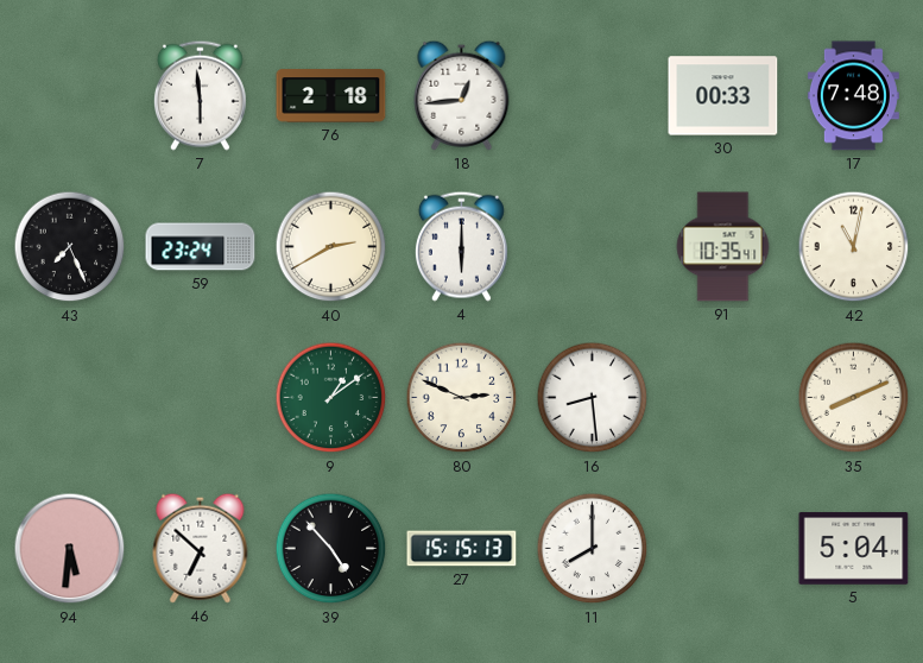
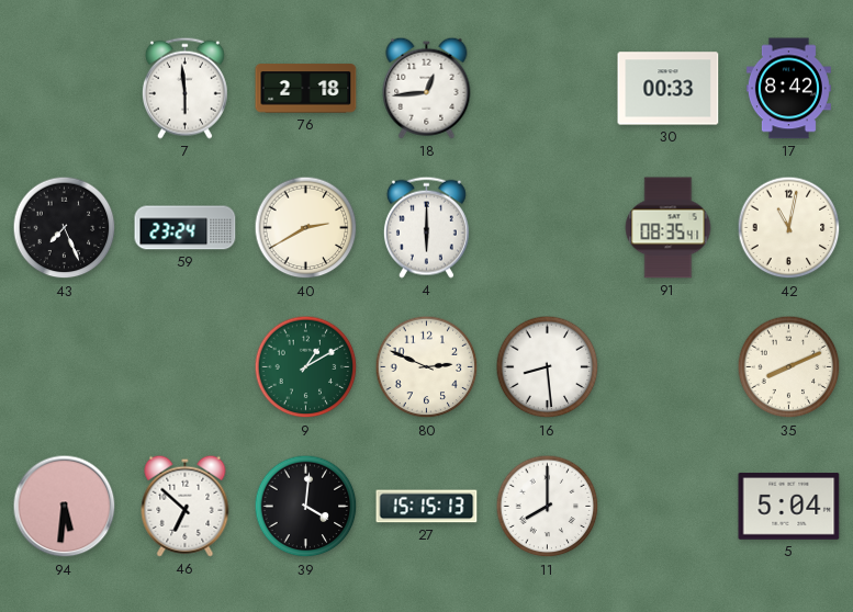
17: 7:48 -> 8:42
91: 10:35 -> 08:35
9: 1:09 -> 1:10
39: 4:53 -> 4:01
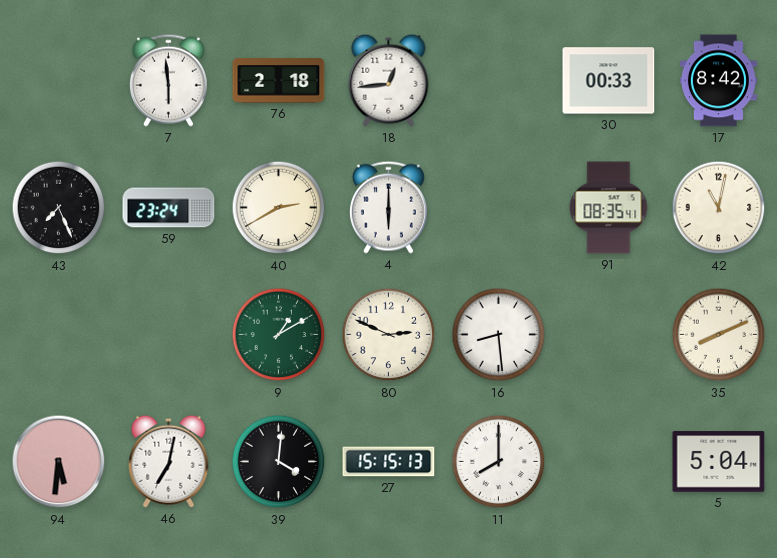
46: 6:52 -> 7:02
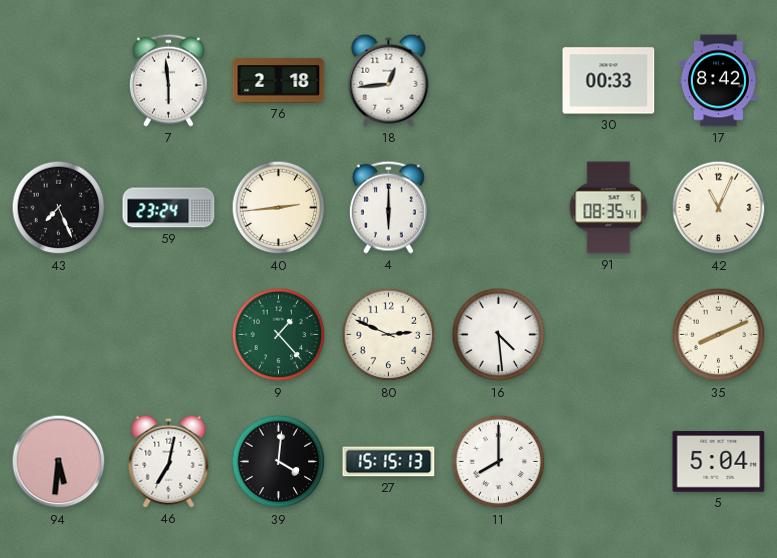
40: 2:40 -> 2:44
42: 11:02 -> 11:04
9: 1:10 -> 1:23
16: 8:29 -> 4:29
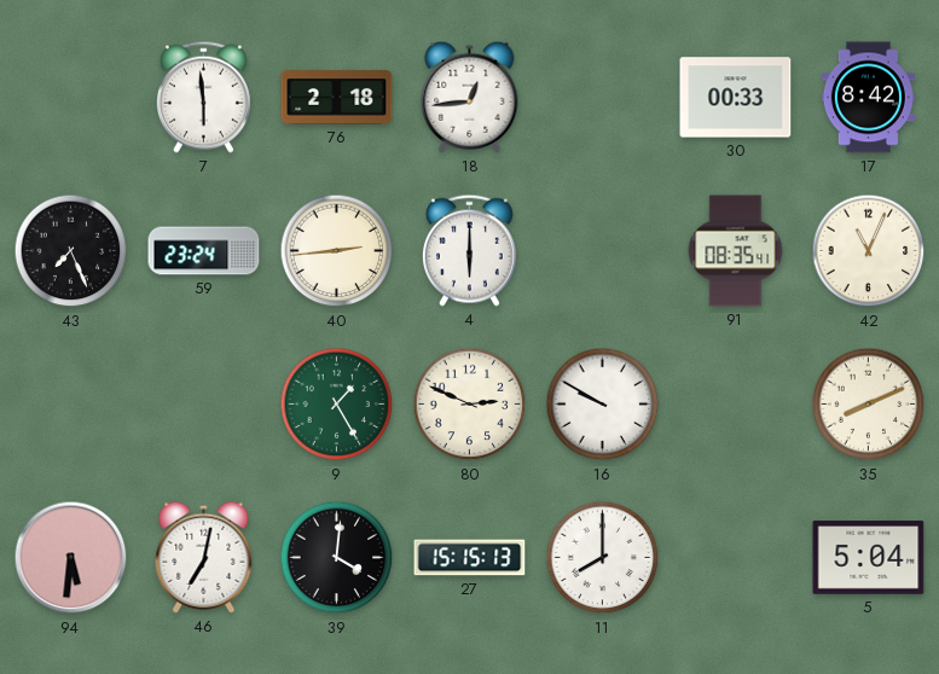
9: 1:23 -> 1:25
16: 4:29 -> 9:50
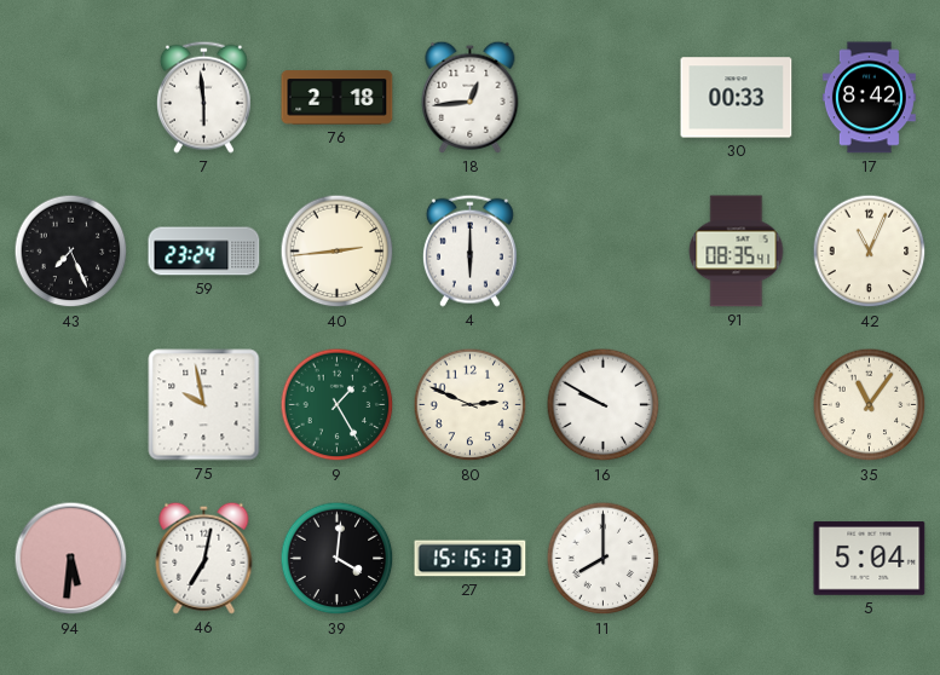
75: none -> 9:58
35: 8:11 -> 11:06
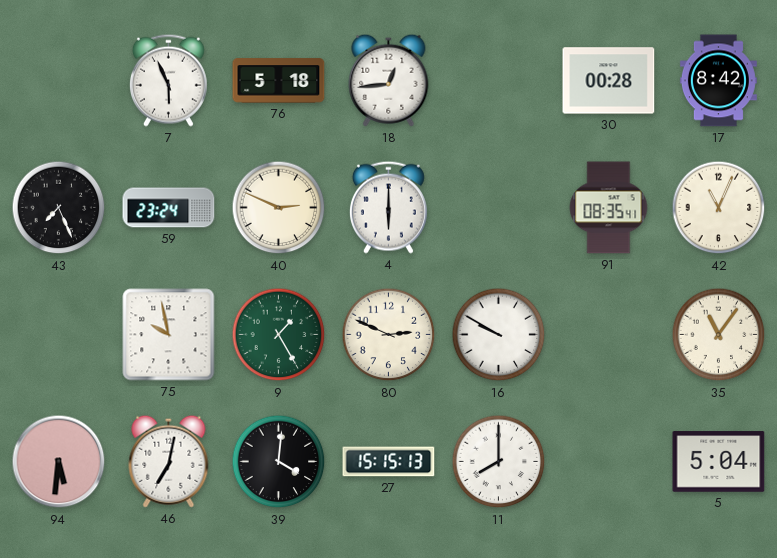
7: 5:59 -> 5:56
76: 2:18 -> 5:18
30: 00:33 -> 00:28
40: 2:44 -> 2:49
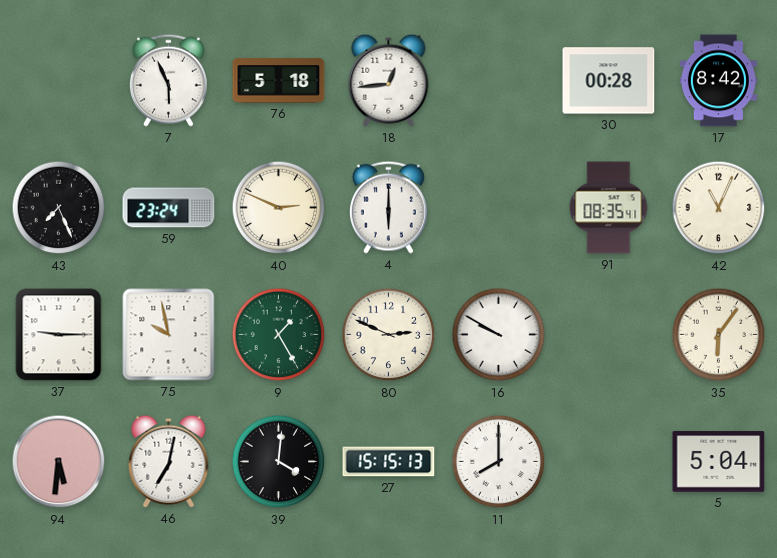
37: none -> 9:15
35: 11:06 -> 6:06
